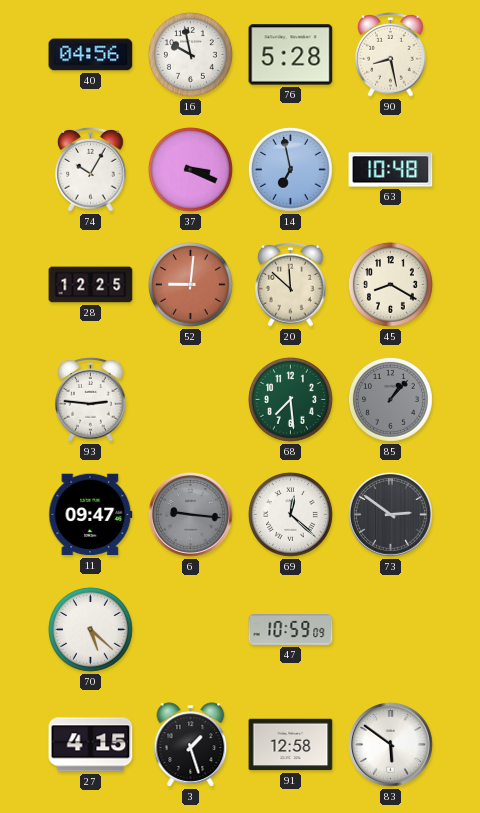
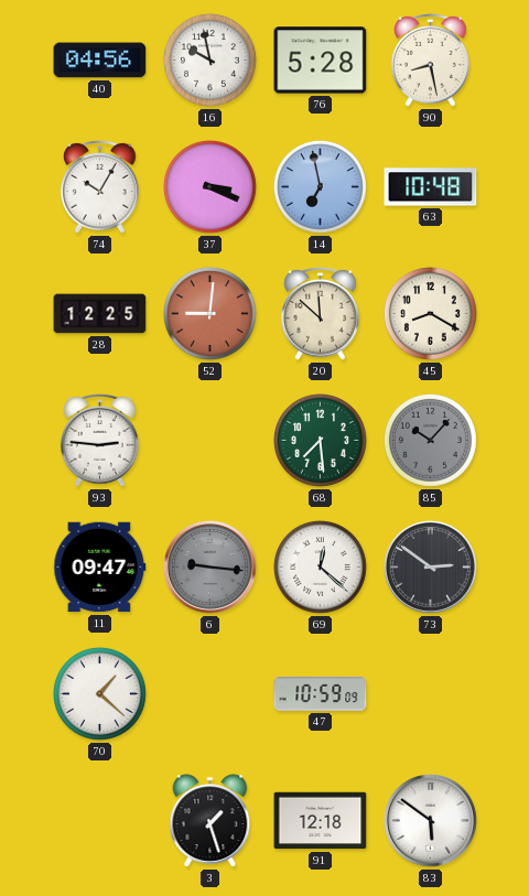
85: 1:07 -> 10:07
70: 5:22 -> 1:22
27: 4:15 -> none
91: 12:58 -> 12:18
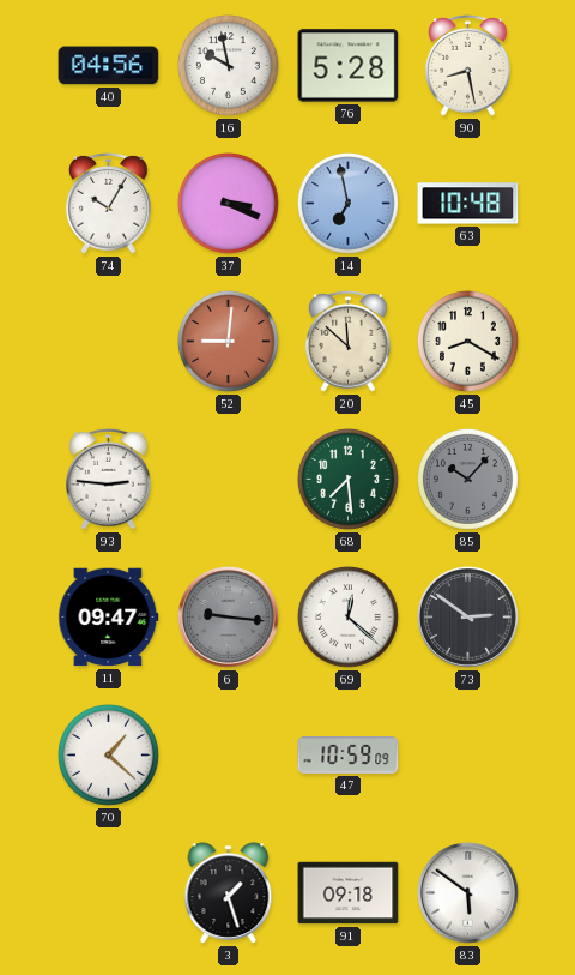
28: 12:25 -> none
91: 12:18 -> 09:18
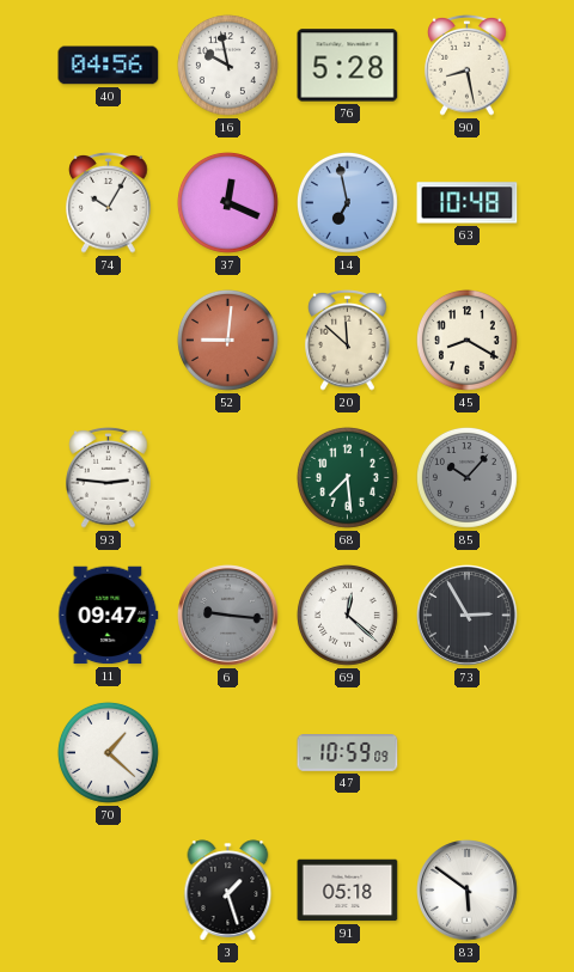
37: 3:19 -> 12:19
73: 2:51 -> 2:55
91: 09:18 -> 05:18
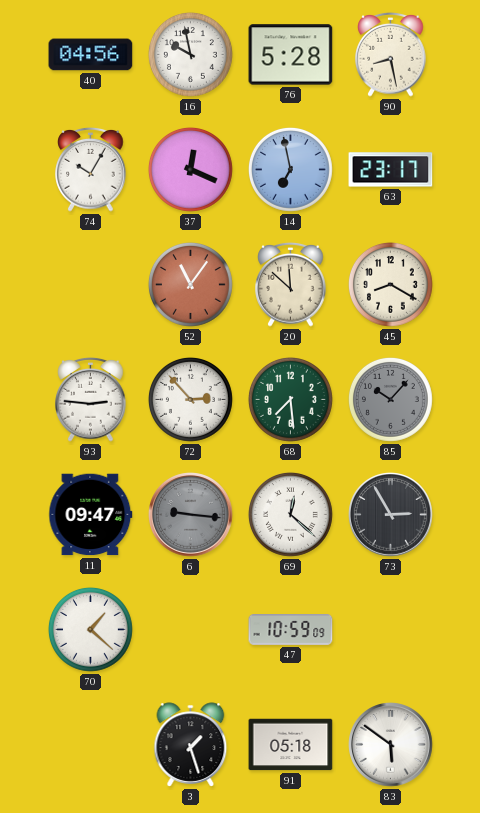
63: 10:48 -> 23:17
52: 9:01 -> 11:06
72: none -> 2:53
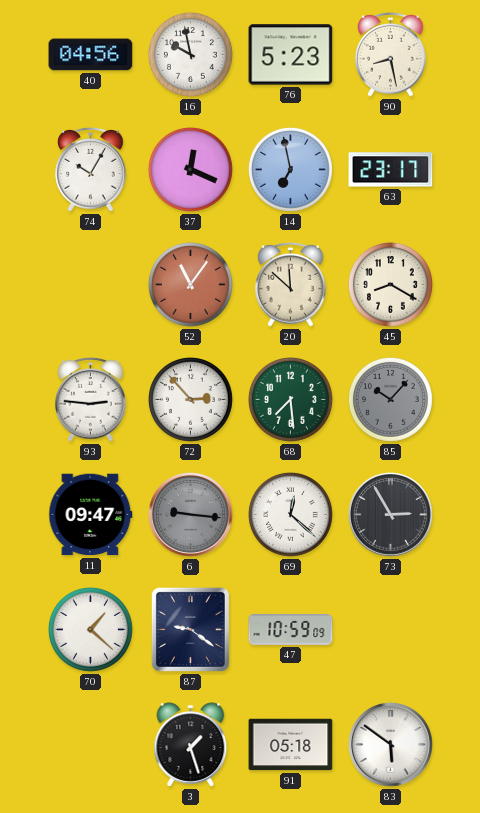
76: 5:28 -> 5:23
87: none -> 9:21
